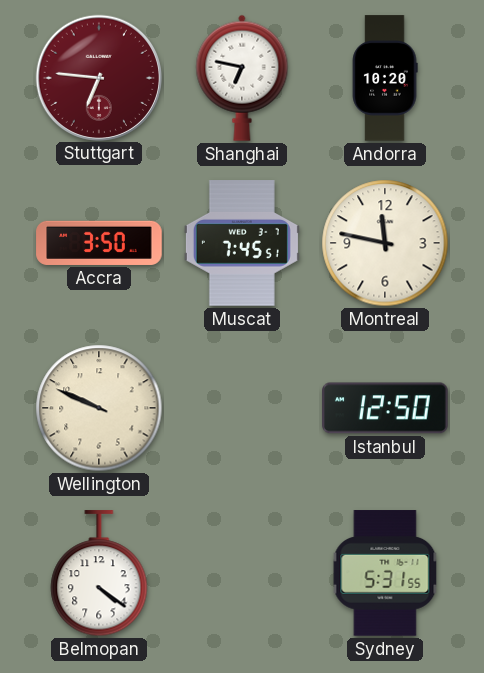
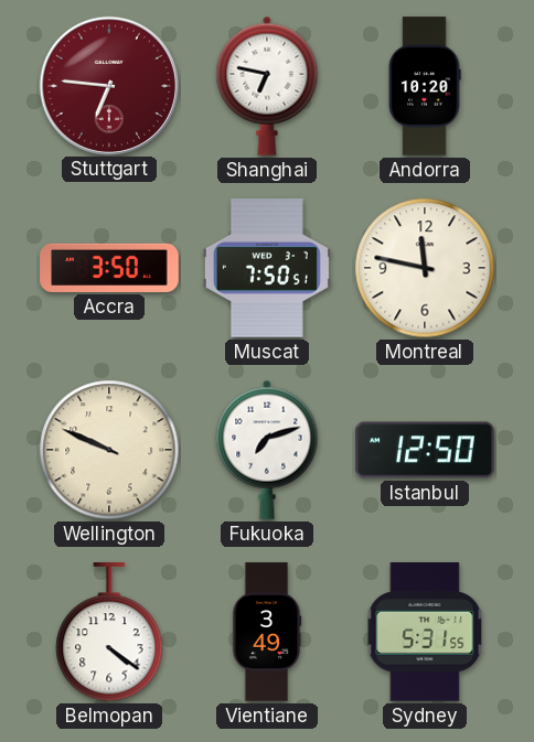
Muscat: 7:45 -> 7:50
Fukuoka: none -> 7:12
Vientiane: none -> 3:49
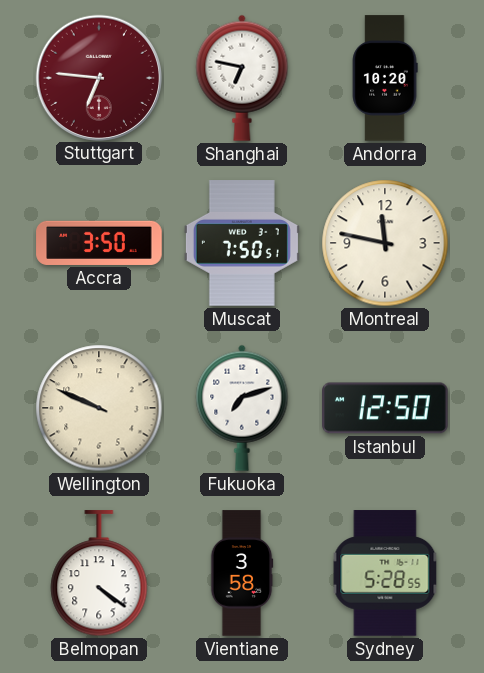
Vientiane: 3:49 -> 3:58
Sydney: 5:31 -> 5:28
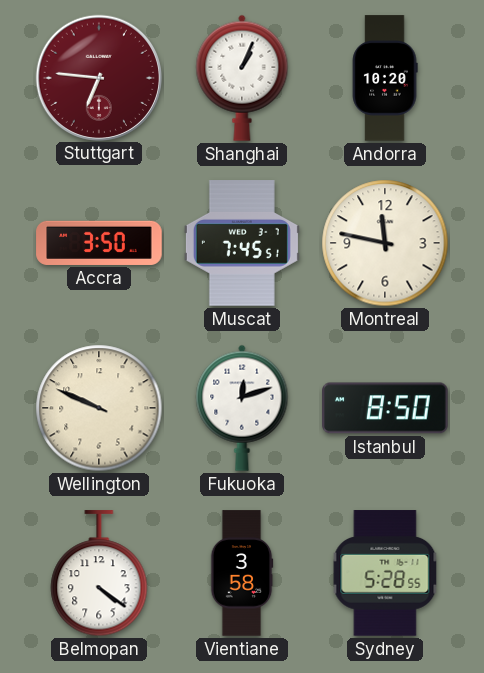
Shanghai: 6:47 -> 1:04
Muscat: 7:50 -> 7:45
Fukuoka: 7:12 -> 12:12
Istanbul: 12:50 -> 8:50
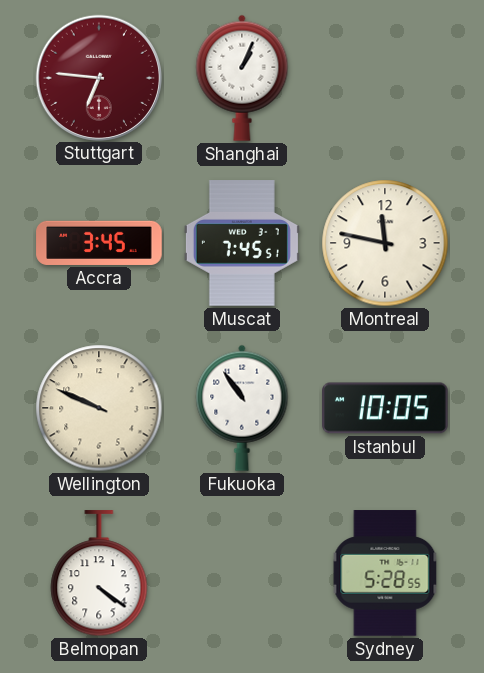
Andorra: 10:20 -> none
Accra: 3:50 -> 3:45
Fukuoka: 12:12 -> 10:54
Istanbul: 8:50 -> 10:05
Vientiane: 3:58 -> none
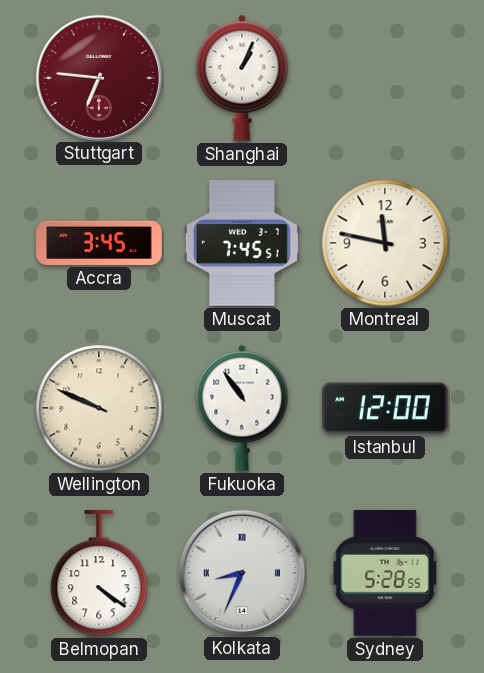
Istanbul: 10:05 -> 12:00
Kolkata: none -> 8:34
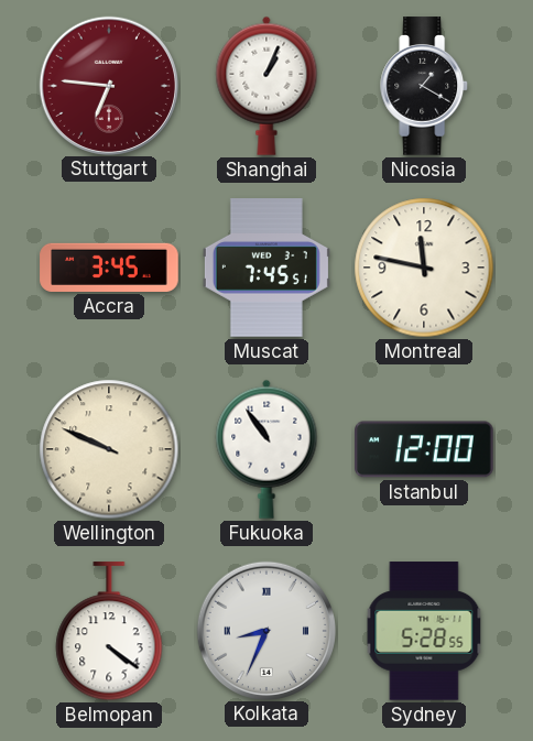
Nicosia: none -> 1:20
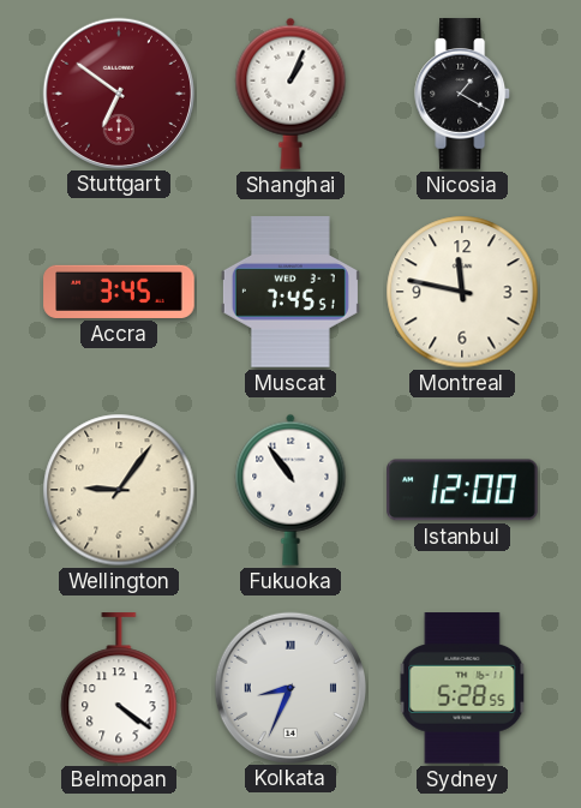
Stuttgart: 6:46 -> 6:51
Wellington: 9:49 -> 9:06
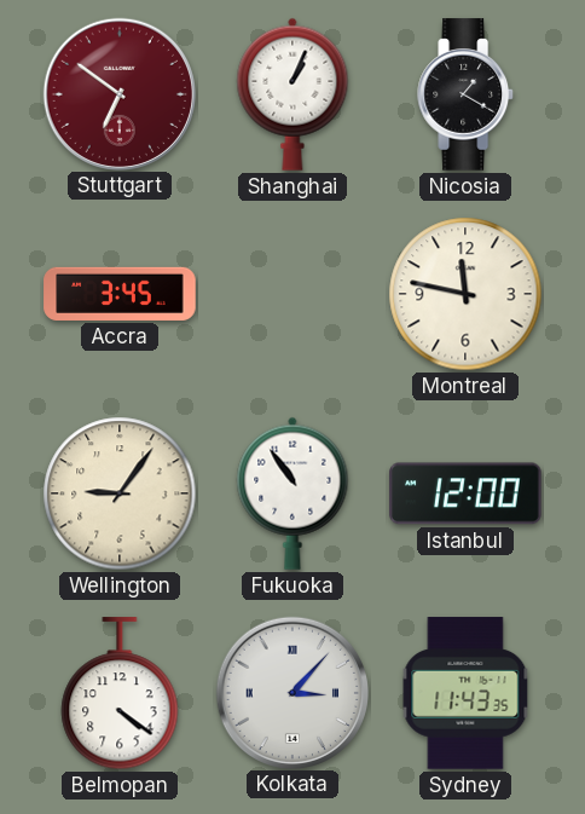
Muscat: 7:45 -> none
Kolkata: 8:34 -> 3:07
Sydney: 5:28 -> 11:43
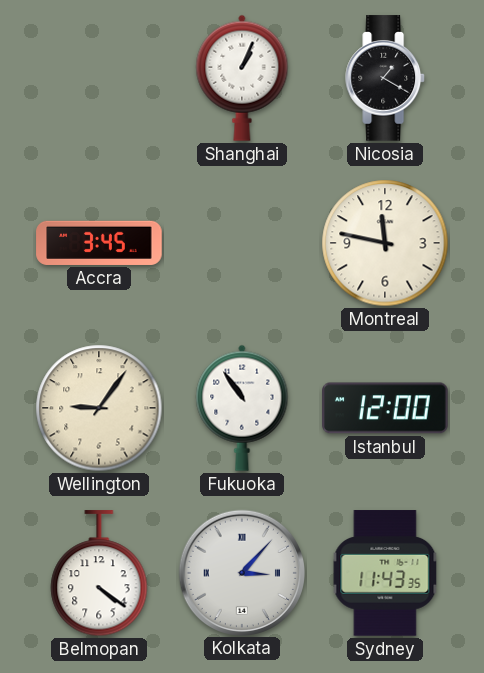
Stuttgart: 6:51 -> none
